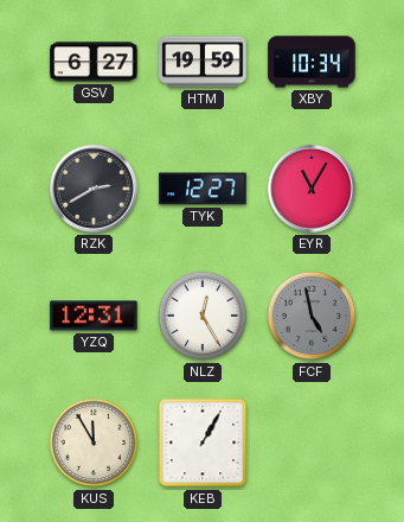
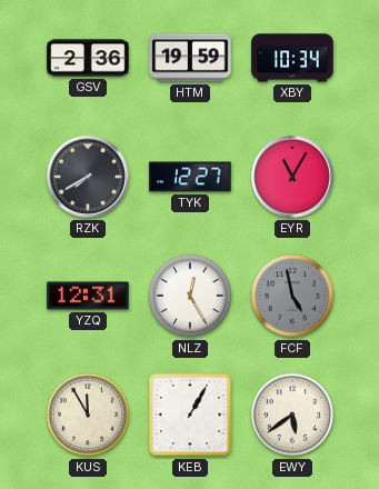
GSV: 6:27 -> 2:36
RZK: 2:40 -> 7:40
EWY: none -> 5:39
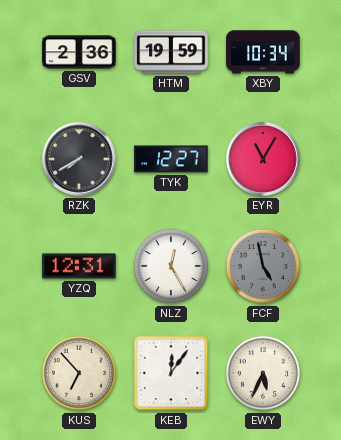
KUS: 11:55 -> 6:53
KEB: 1:05 -> 12:06
EWY: 5:39 -> 5:34
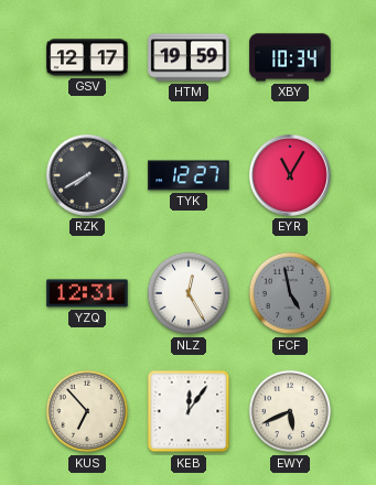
GSV: 2:36 -> 12:17
EWY: 5:34 -> 5:41
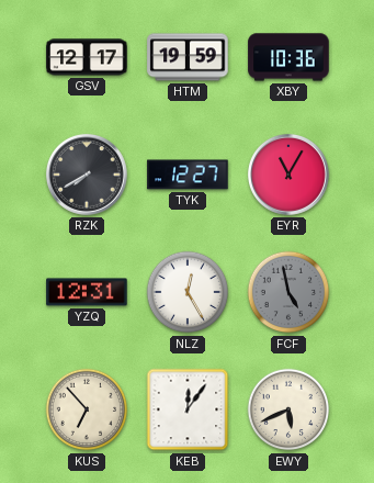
XBY: 10:34 -> 10:36
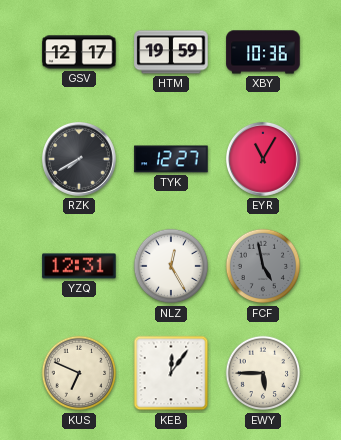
KUS: 6:53 -> 6:49
EWY: 5:41 -> 5:45
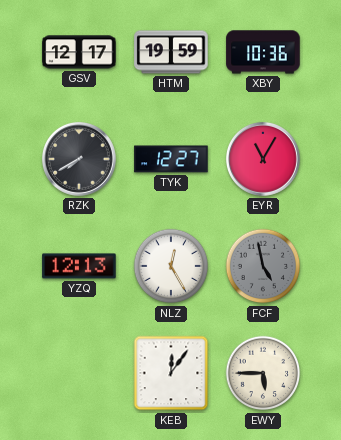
YZQ: 12:31 -> 12:13
KUS: 6:49 -> none
